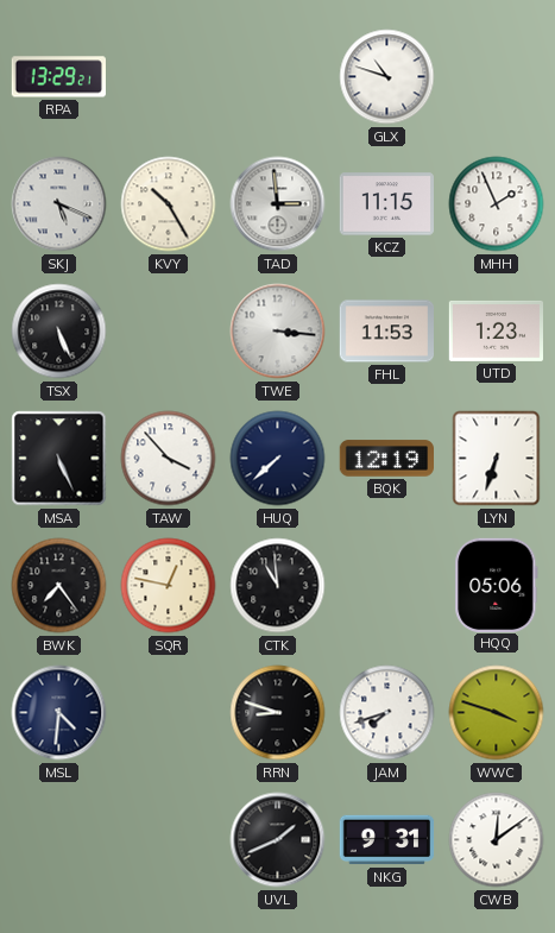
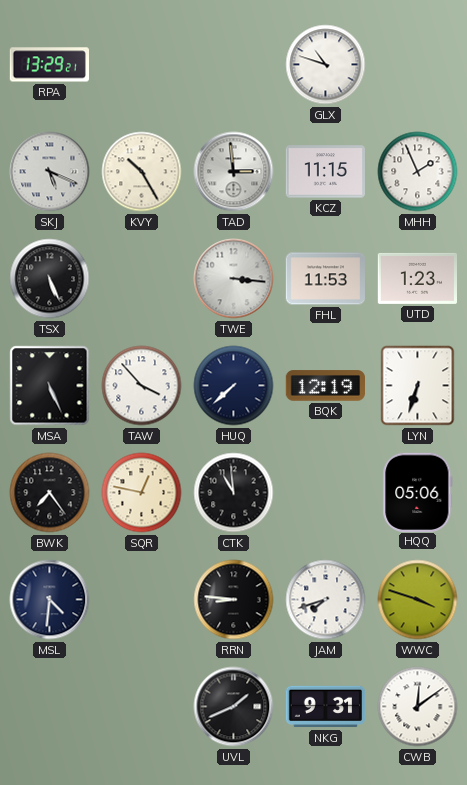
RRN: 8:48 -> 8:46
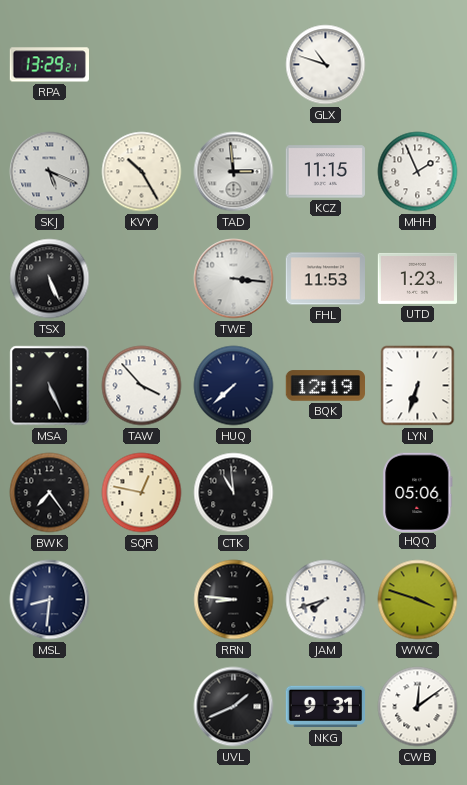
MSL: 4:31 -> 8:31
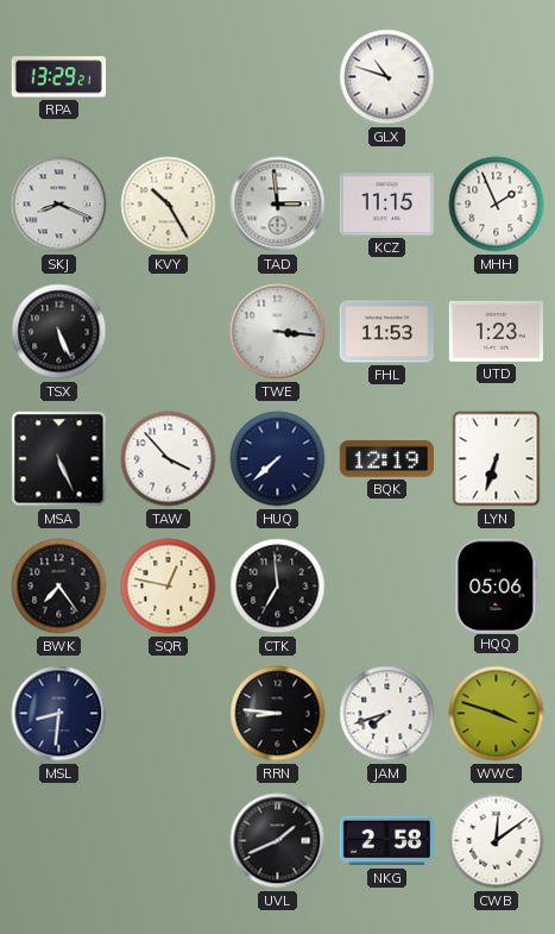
SKJ: 5:19 -> 8:19
CTK: 10:59 -> 6:59
NKG: 9:31 -> 2:58
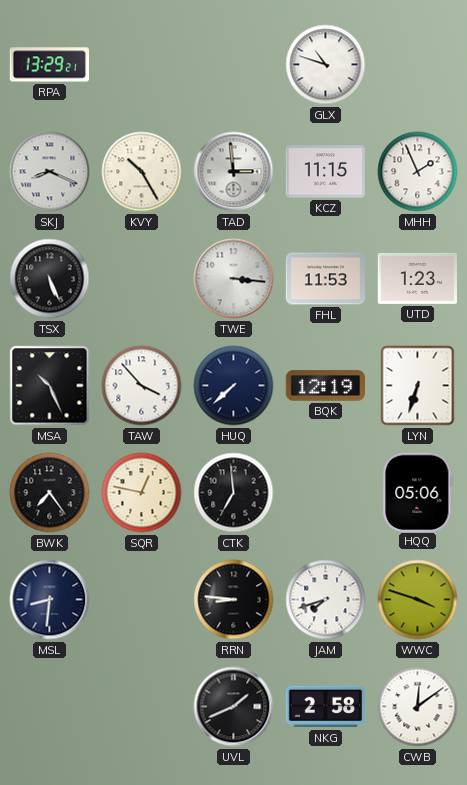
MSA: 5:26 -> 10:26
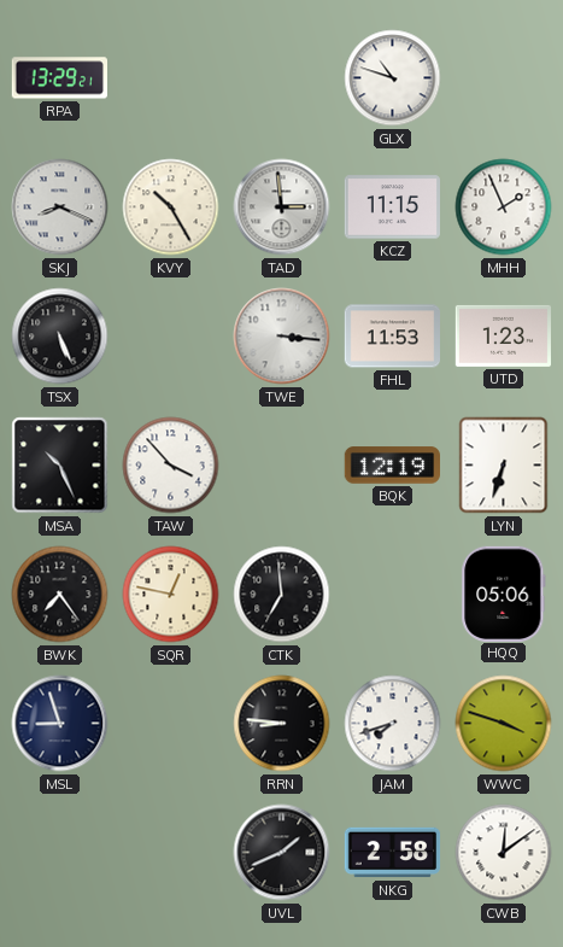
HUQ: 7:38 -> none
MSL: 8:31 -> 8:57
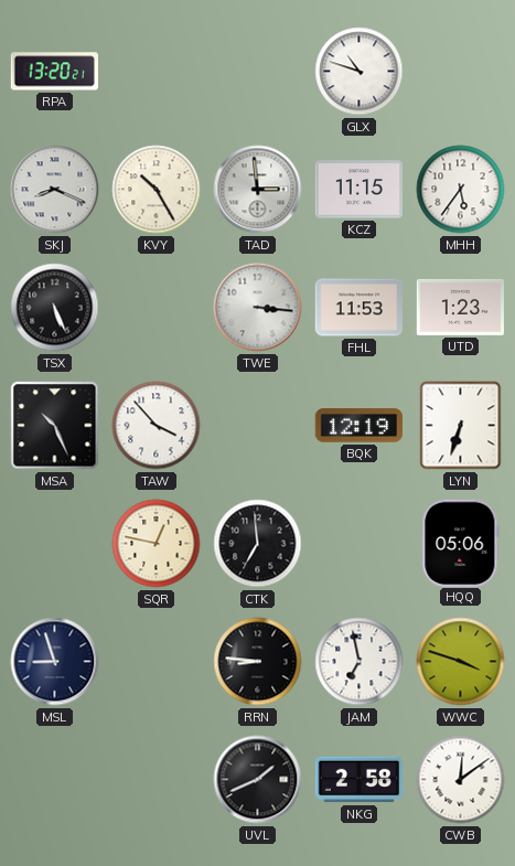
RPA: 13:29 -> 13:20
MHH: 1:56 -> 5:36
BWK: 7:24 -> none
JAM: 7:42 -> 6:58
